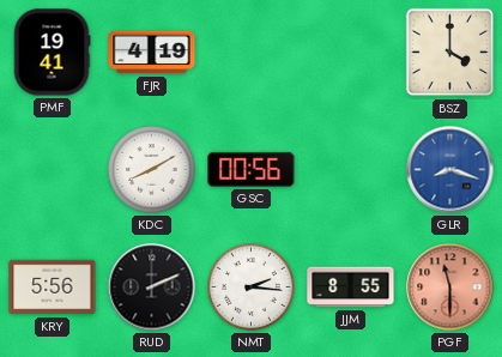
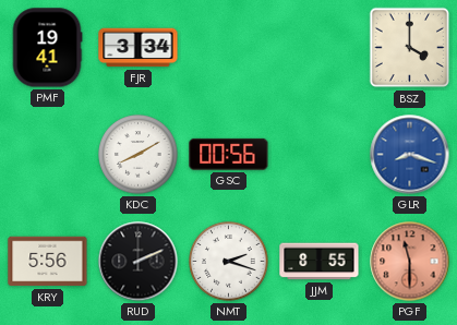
FJR: 4:19 -> 3:34
NMT: 2:16 -> 2:18
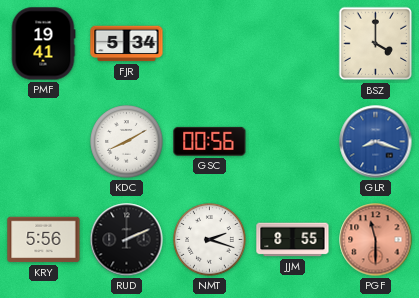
FJR: 3:34 -> 5:34
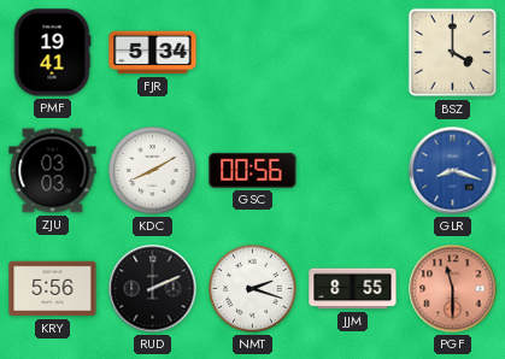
ZJU: none -> 03:03
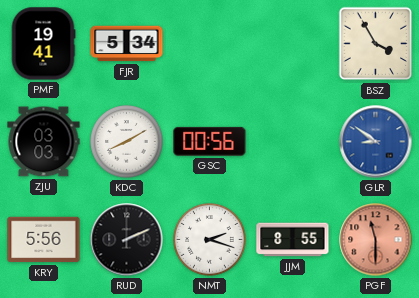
BSZ: 4:00 -> 3:55
GLR: 8:18 -> 8:51
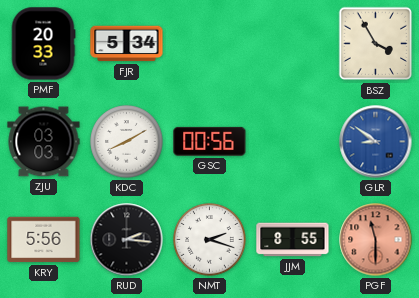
PMF: 19:41 -> 20:33
RUD: 2:11 -> 2:16
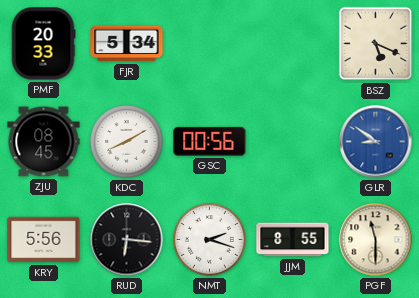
BSZ: 3:55 -> 5:19
ZJU: 03:03 -> 08:45
RUD: 2:16 -> 6:16
PGF dial: salmon -> cream
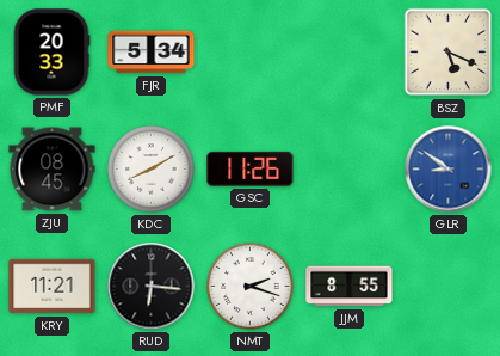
GSC: 00:56 -> 11:26
KRY: 5:56 -> 11:21
PGF: 11:30 -> none
